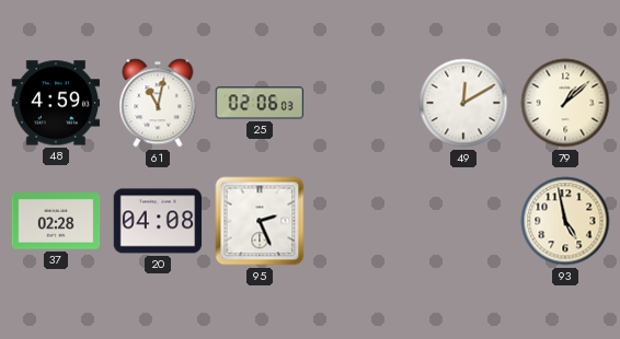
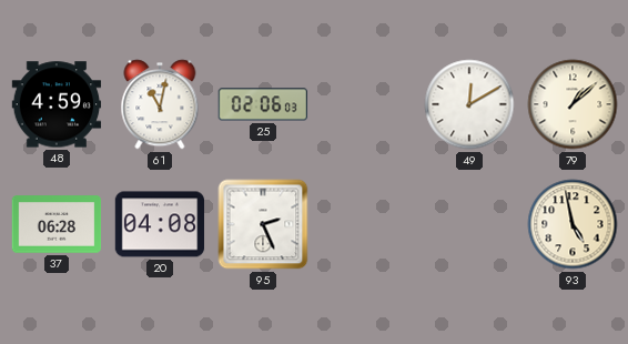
37: 02:28 -> 06:28
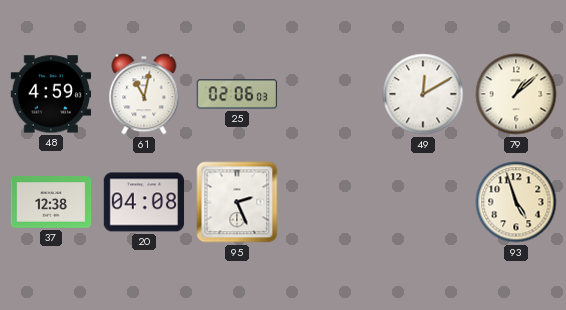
37: 06:28 -> 12:38
93: 4:58 -> 4:57
